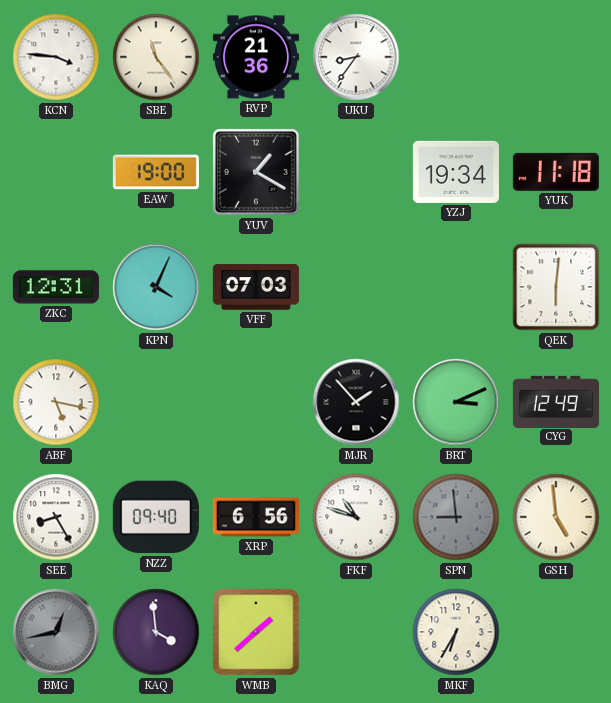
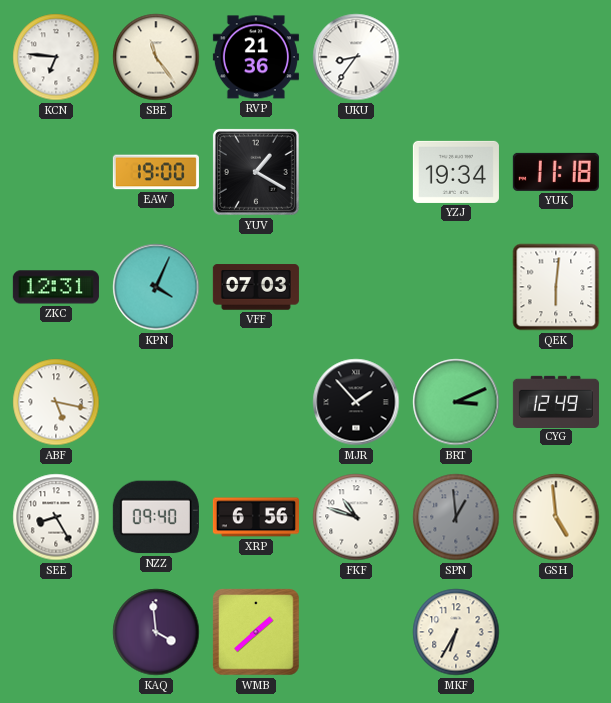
KCN: 3:46 -> 6:46
SPN: 8:59 -> 12:59
BMG: 12:43 -> none
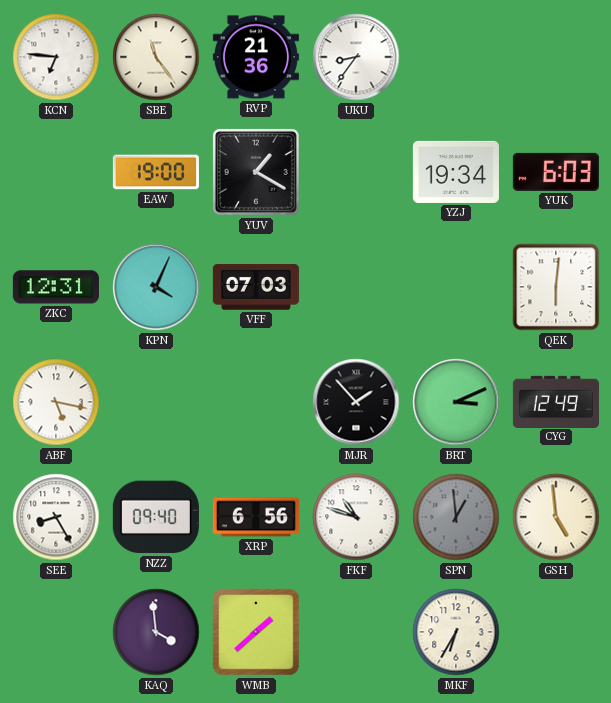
YUK: 11:18 -> 6:03
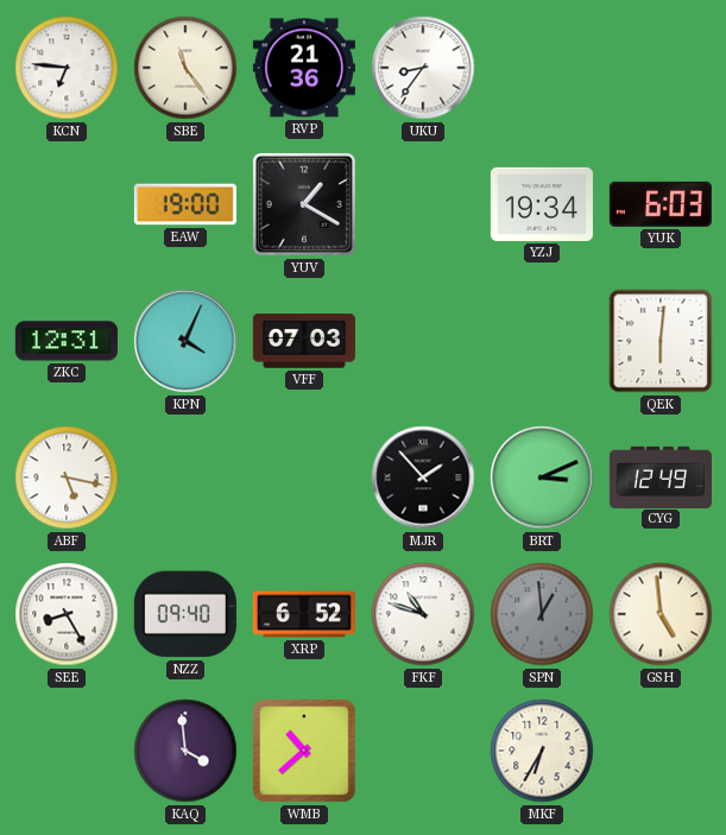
XRP: 6:56 -> 6:52
WMB: 1:38 -> 10:38
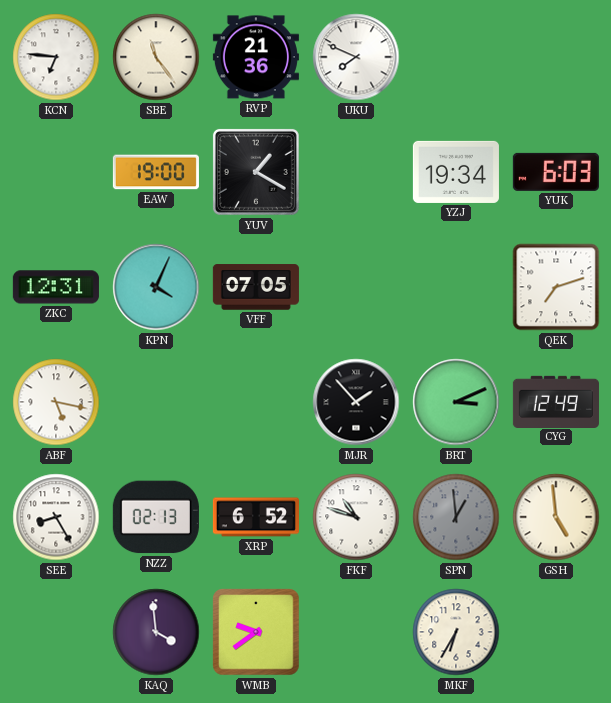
UKU: 8:36 -> 7:49
VFF: 07:03 -> 07:05
QEK: 6:01 -> 7:12
NZZ: 09:40 -> 02:13
WMB: 10:38 -> 9:39
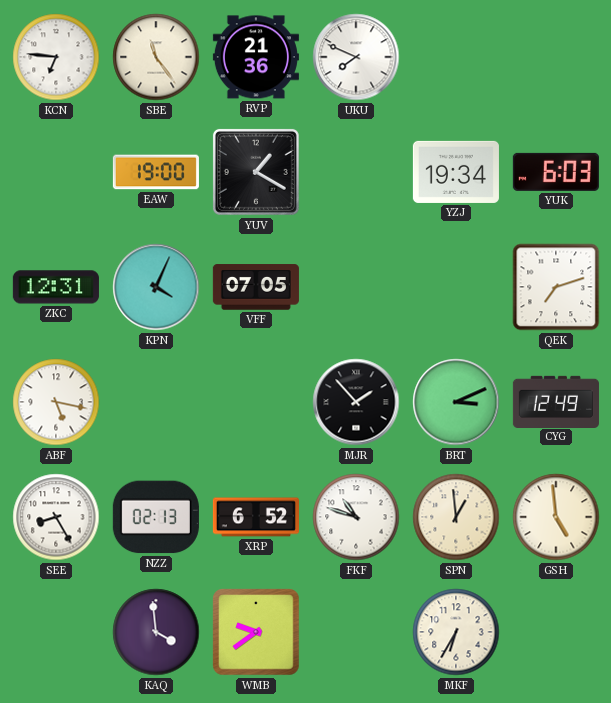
SPN dial: grey -> cream
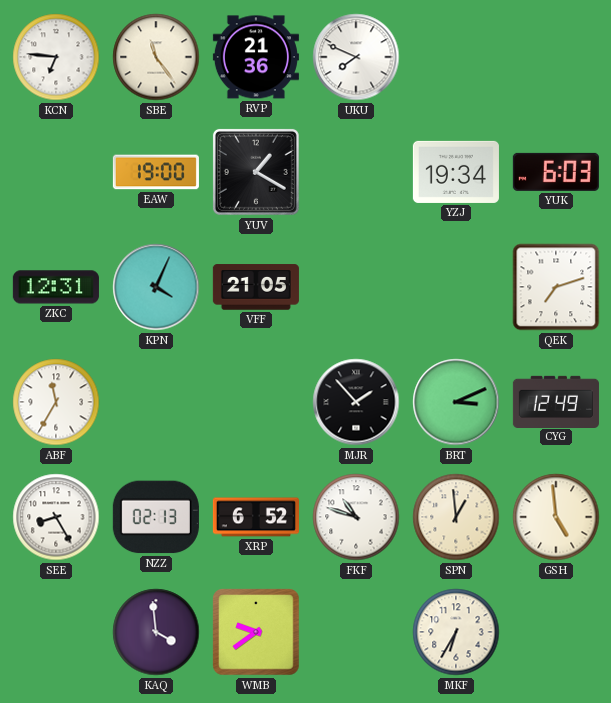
VFF: 07:05 -> 21:05
ABF: 5:17 -> 11:35
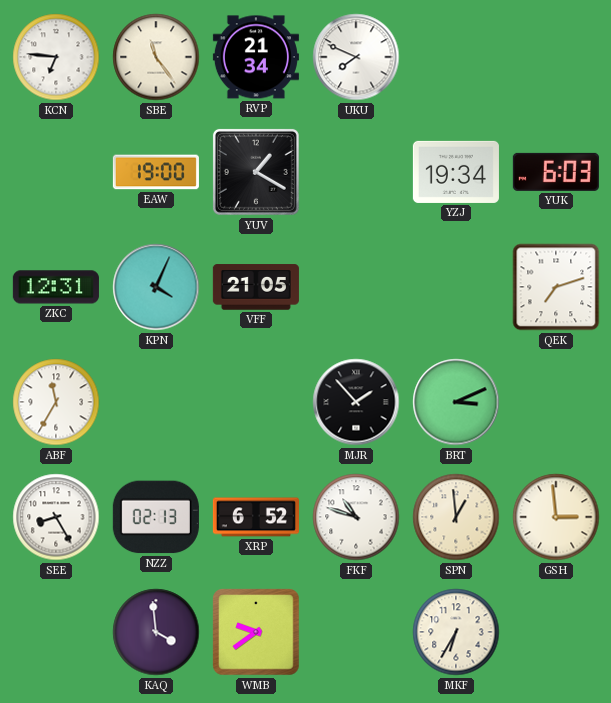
RVP: 21:36 -> 21:34
CYG: 12:49 -> none
GSH: 4:59 -> 2:59
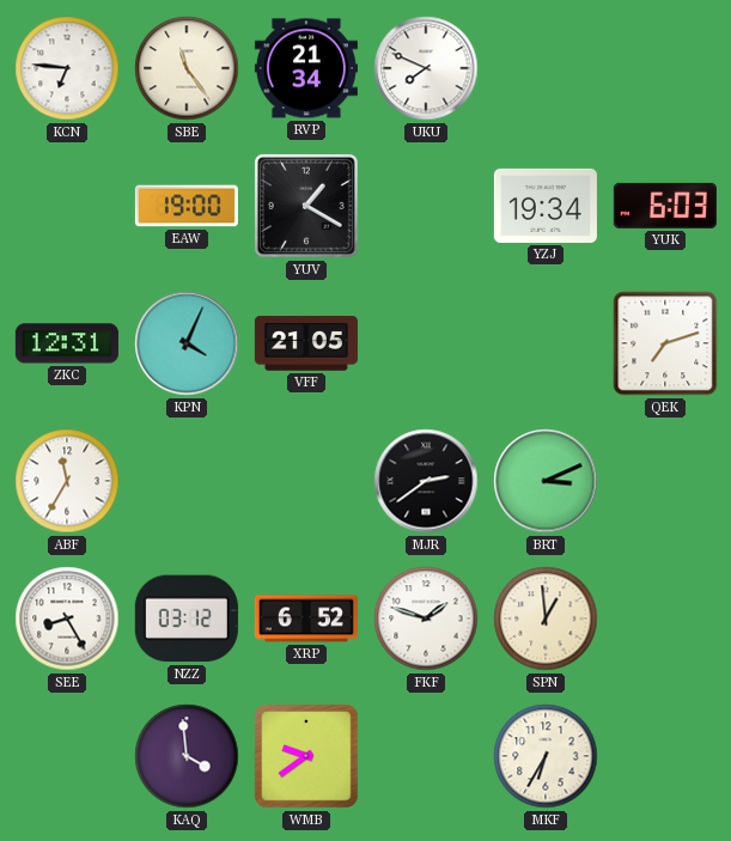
MJR: 1:53 -> 2:39
NZZ: 02:13 -> 03:12
FKF: 10:48 -> 1:48
GSH: 2:59 -> none
